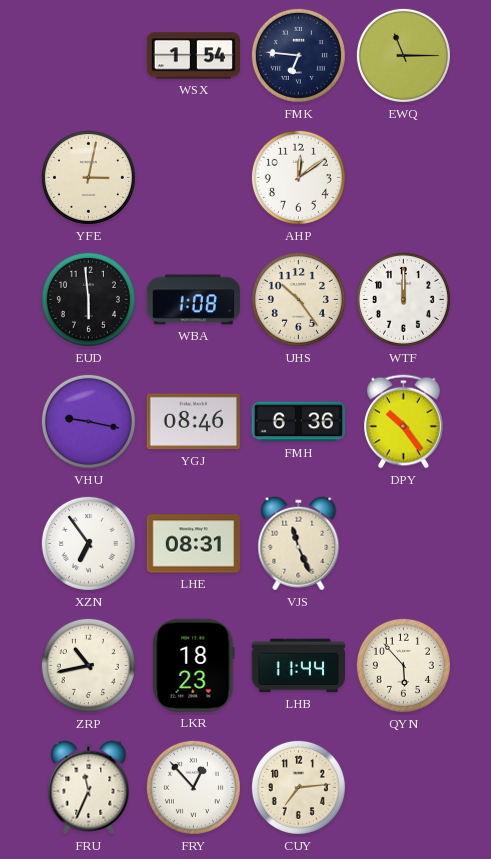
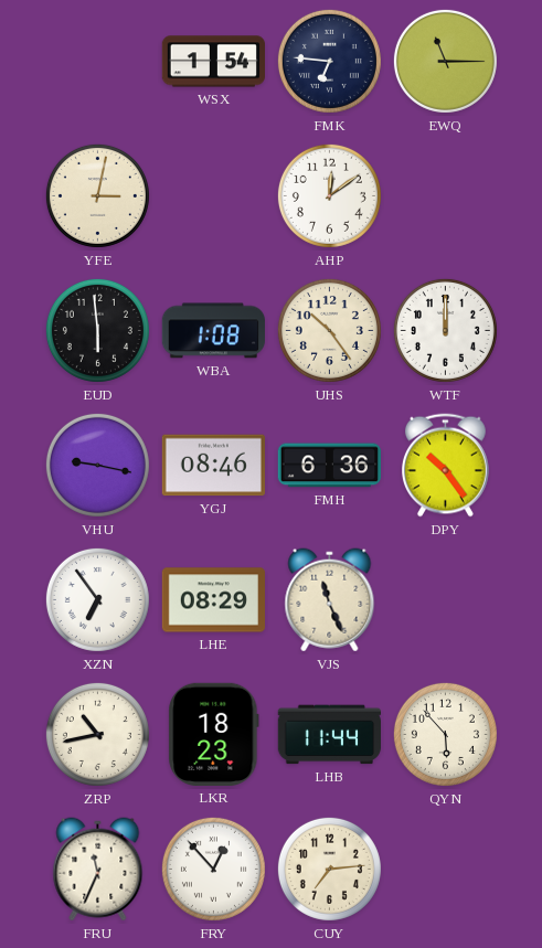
LHE: 08:31 -> 08:29
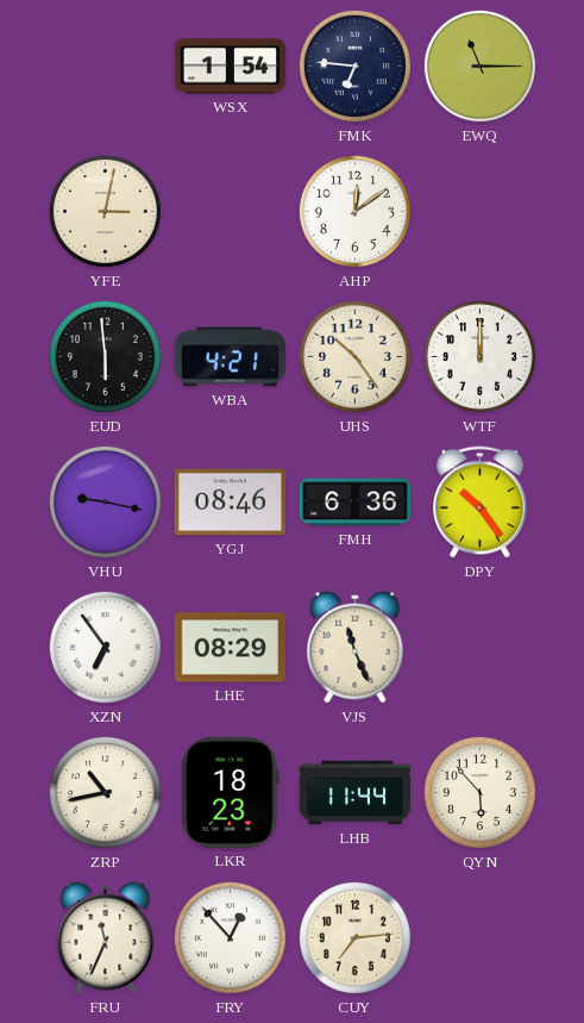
WBA: 1:08 -> 4:21
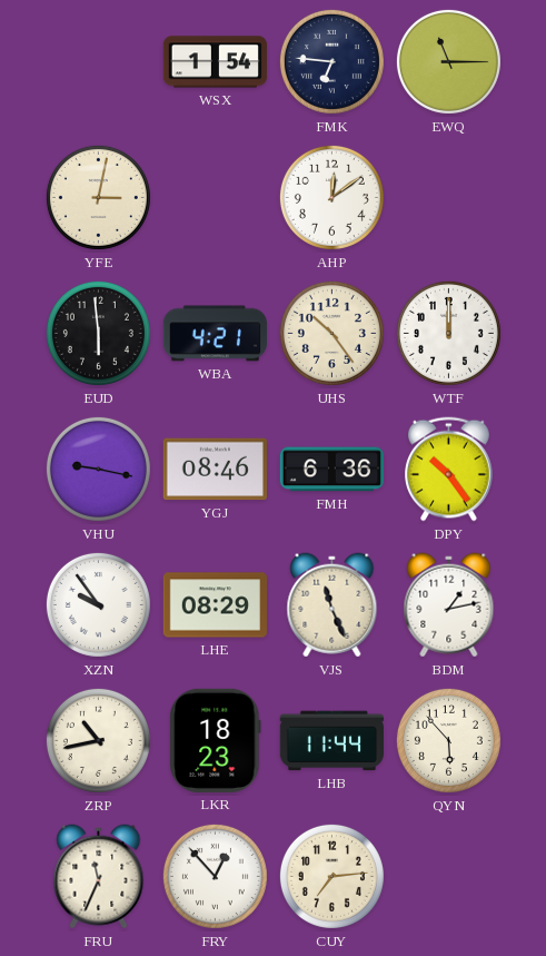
XZN: 6:54 -> 9:54
BDM: none -> 1:13
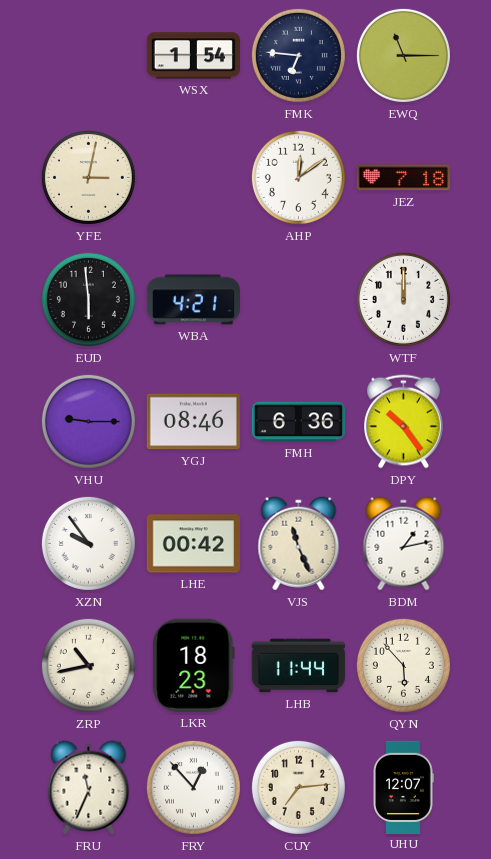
JEZ: none -> 7:18
UHS: 10:24 -> none
VHU: 9:17 -> 9:15
LHE: 08:29 -> 00:42
UHU: none -> 12:07
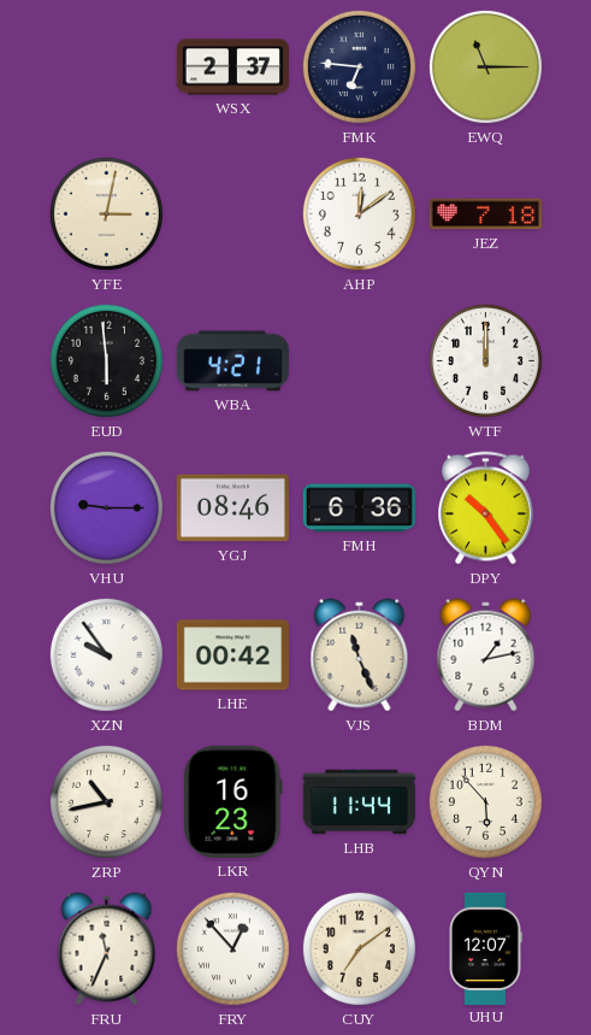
WSX: 1:54 -> 2:37
LKR: 18:23 -> 16:23
CUY: 7:14 -> 7:09
